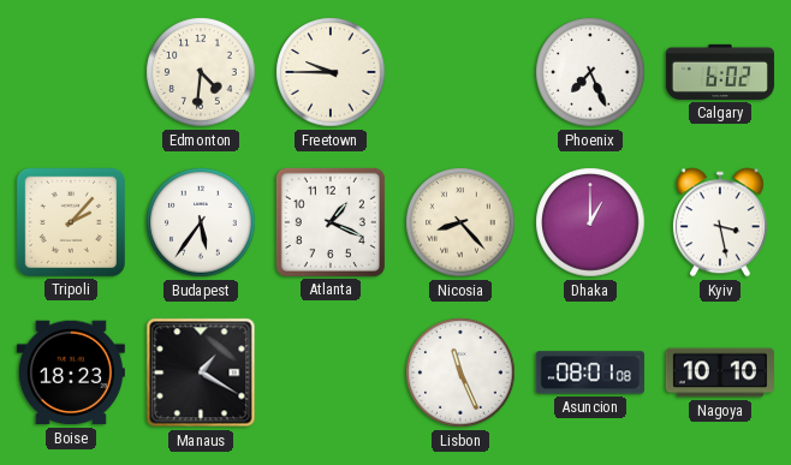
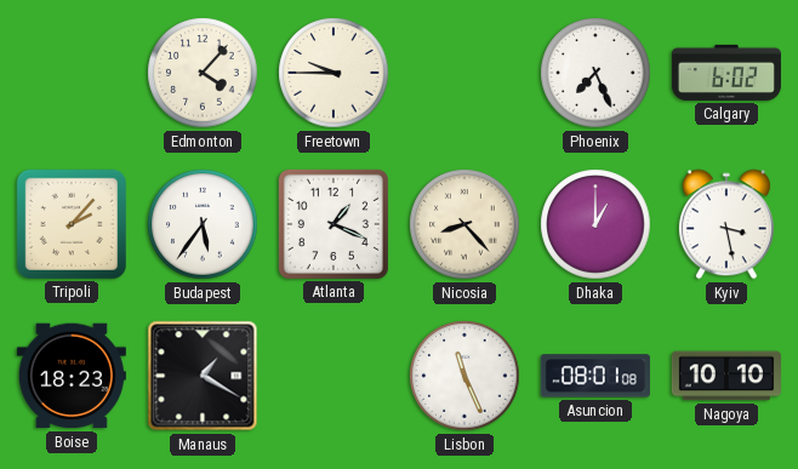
Edmonton: 4:31 -> 4:07
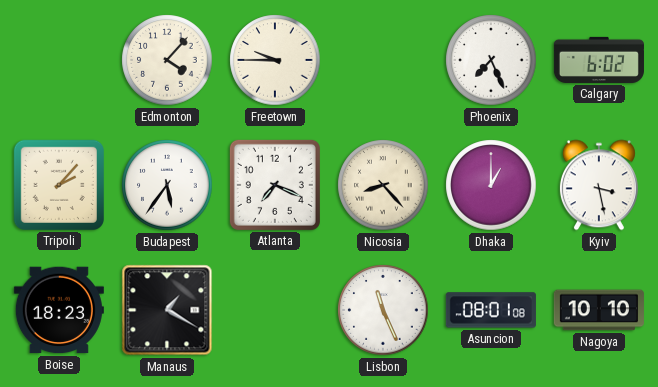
Atlanta: 1:19 -> 7:19
